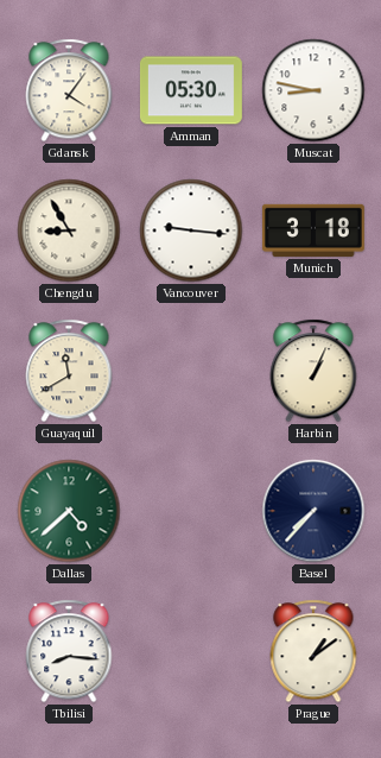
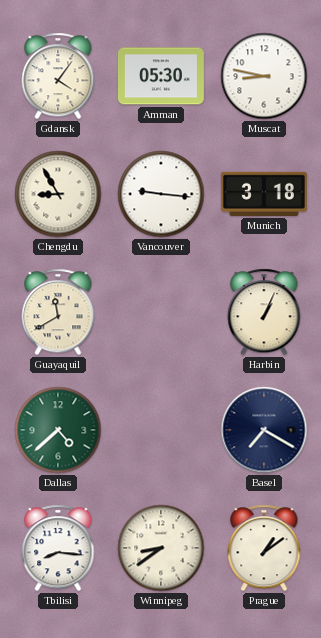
Basel: 7:37 -> 7:20
Winnipeg: none -> 8:39
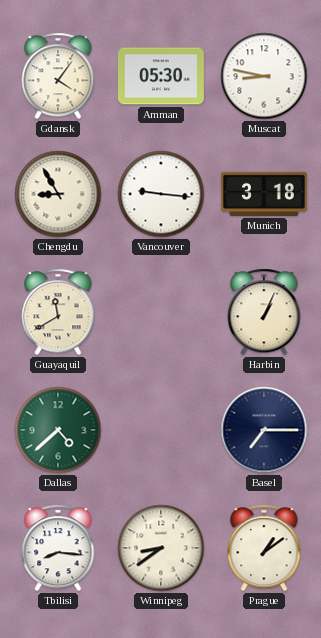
Basel: 7:20 -> 7:15
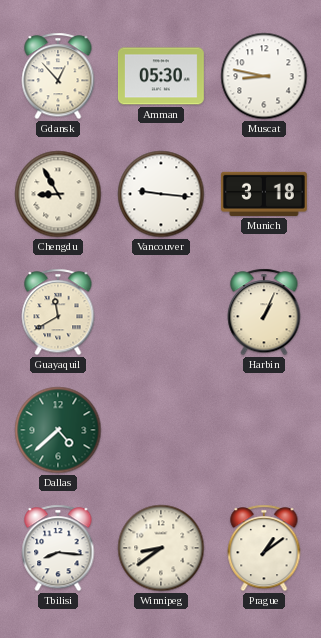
Gdansk: 4:06 -> 12:53
Basel: 7:15 -> none
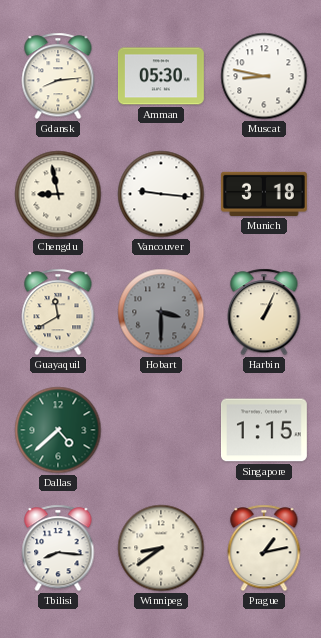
Gdansk: 12:53 -> 8:14
Chengdu: 8:55 -> 8:58
Hobart: none -> 3:30
Singapore: none -> 1:15
Prague: 1:09 -> 1:13
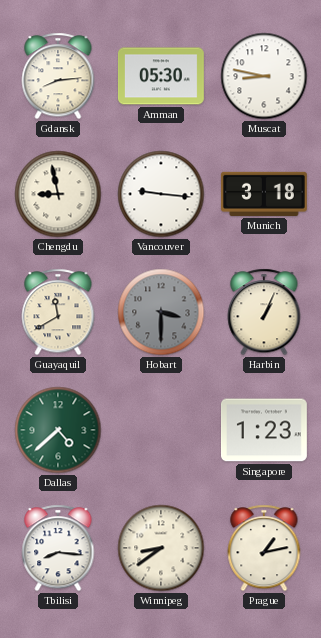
Singapore: 1:15 -> 1:23
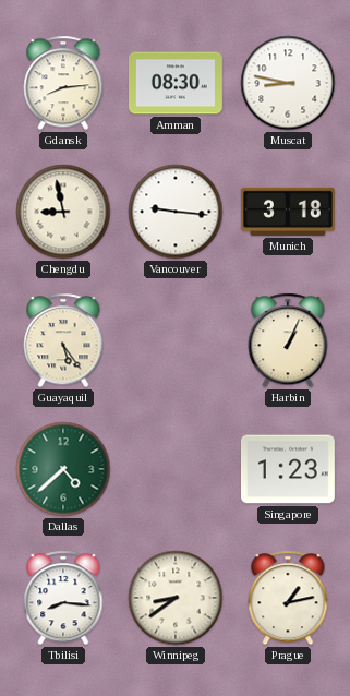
Amman: 05:30 -> 08:30
Guayaquil: 11:40 -> 5:24
Hobart: 3:30 -> none
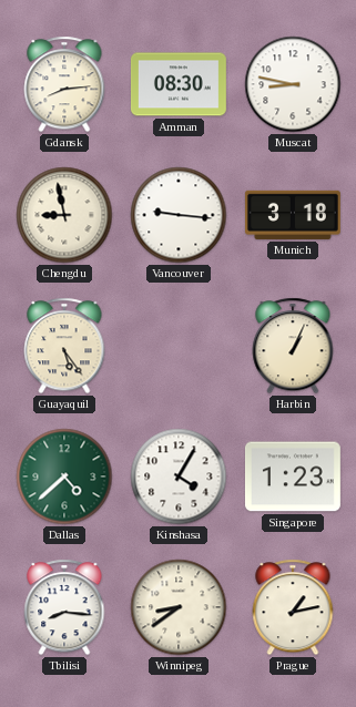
Kinshasa: none -> 4:05
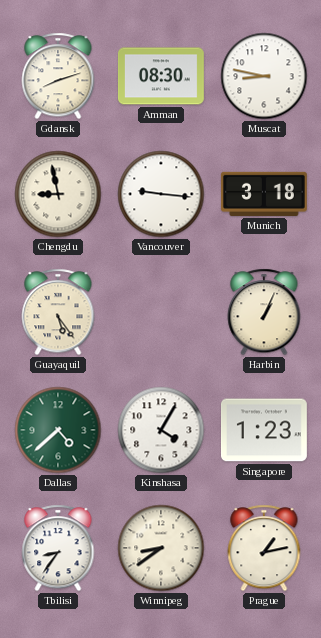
Gdansk: 8:14 -> 8:12
Tbilisi: 8:16 -> 8:36
